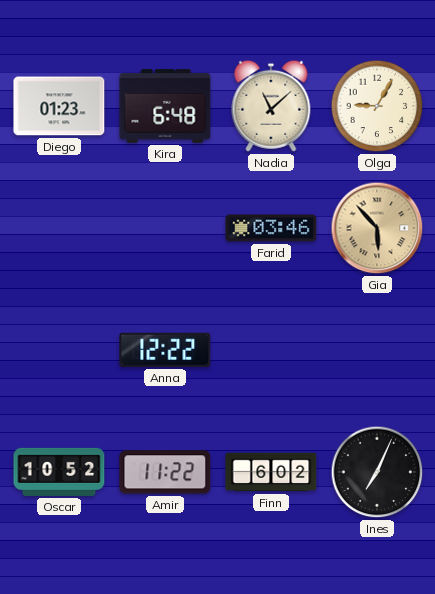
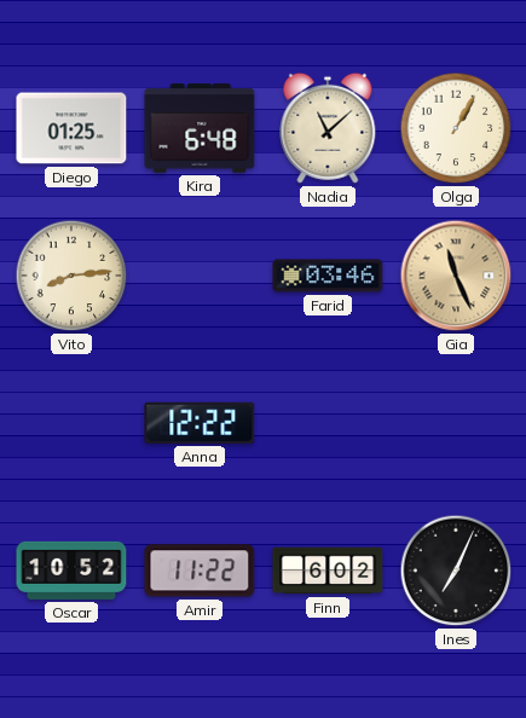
Diego: 01:23 -> 01:25
Olga: 9:05 -> 1:05
Vito: none -> 8:14
Gia: 5:53 -> 11:26
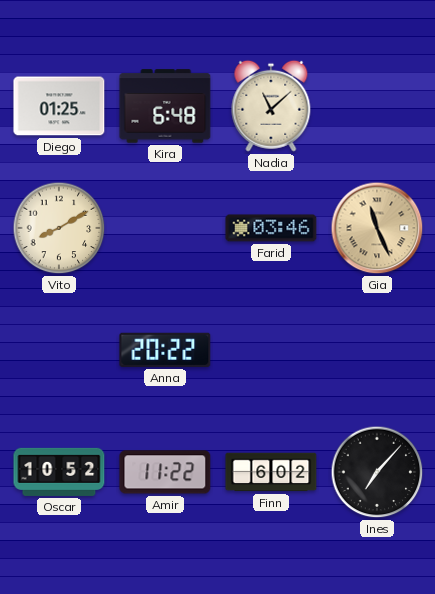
Olga: 1:05 -> none
Vito: 8:14 -> 8:10
Anna: 12:22 -> 20:22
Ines: 7:04 -> 7:07
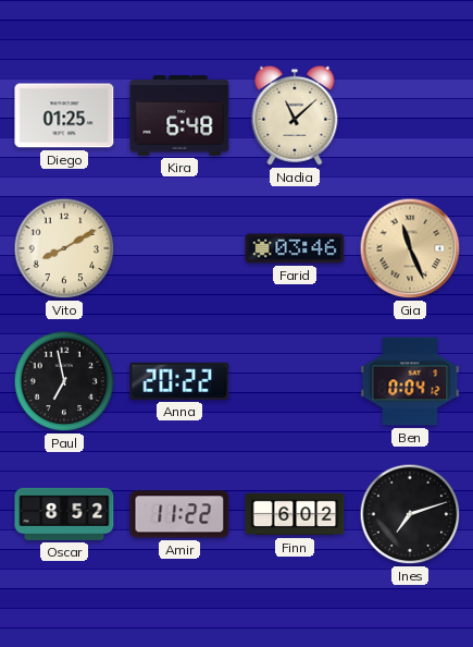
Paul: none -> 6:58
Ben: none -> 0:04
Oscar: 10:52 -> 8:52
Ines: 7:07 -> 7:12
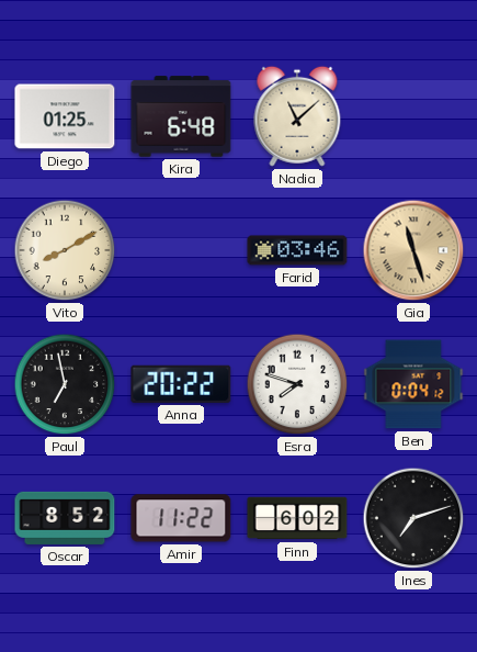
Gia: 11:26 -> 11:27
Esra: none -> 7:48
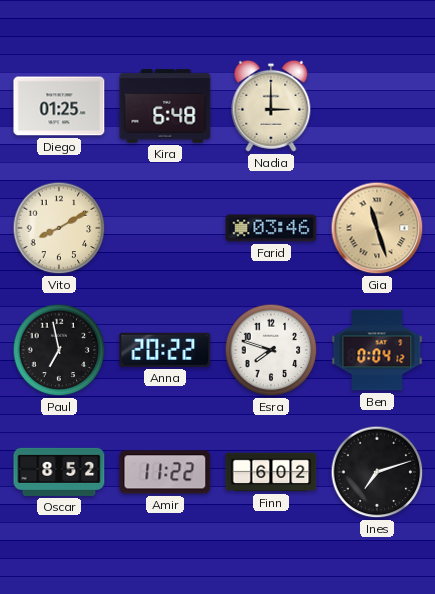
Nadia: 11:08 -> 3:00
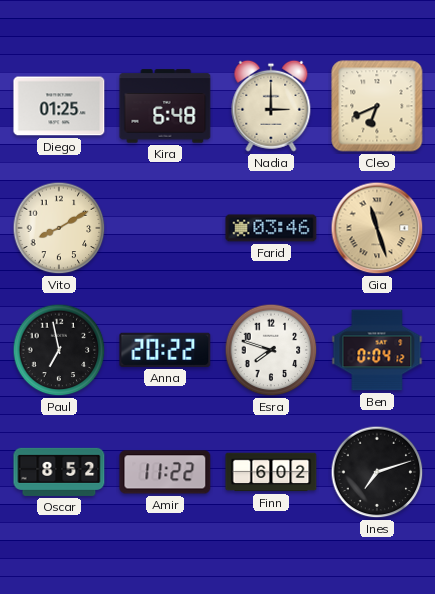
Cleo: none -> 6:41
